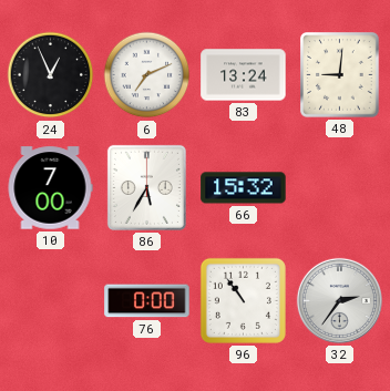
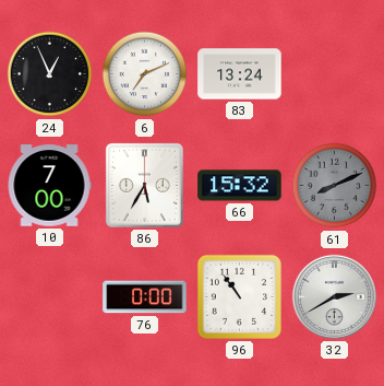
48: 9:01 -> none
61: none -> 8:11
32: 2:36 -> 2:40
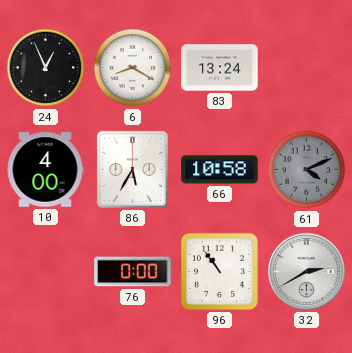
6: 7:11 -> 8:20
10: 7:00 -> 4:00
66: 15:32 -> 10:58
61: 8:11 -> 4:11
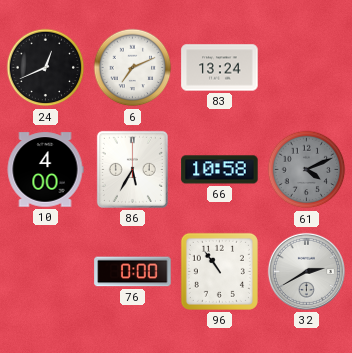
24: 12:56 -> 12:41
6: 8:20 -> 7:11
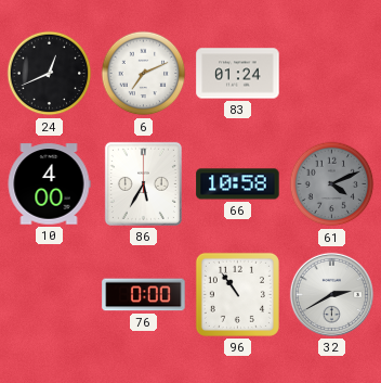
83: 13:24 -> 01:24
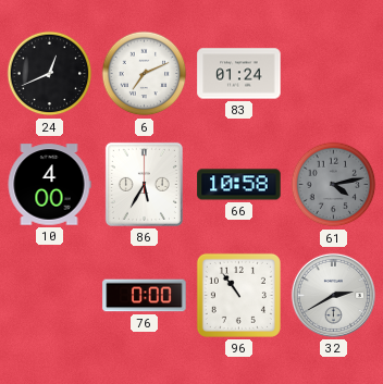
61: 4:11 -> 4:13
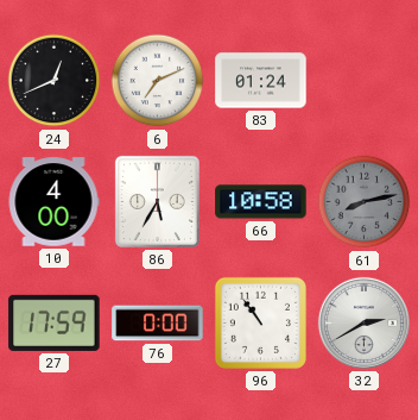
61: 4:13 -> 8:13
27: none -> 17:59
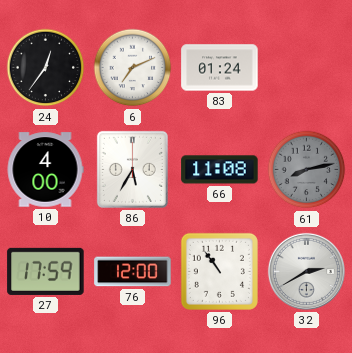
24: 12:41 -> 12:36
66: 10:58 -> 11:08
76: 0:00 -> 12:00
